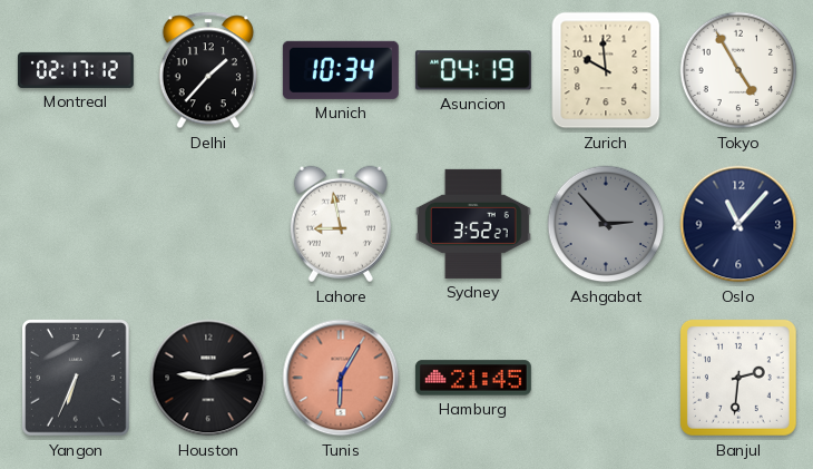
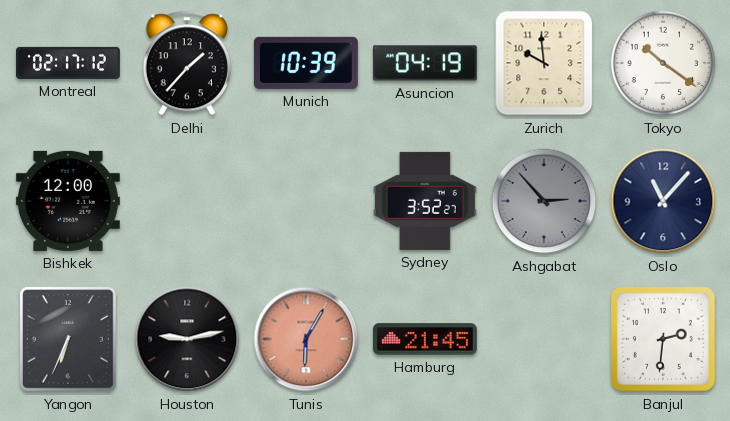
Munich: 10:34 -> 10:39
Tokyo: 4:55 -> 10:21
Bishkek: none -> 12:00
Lahore: 8:58 -> none
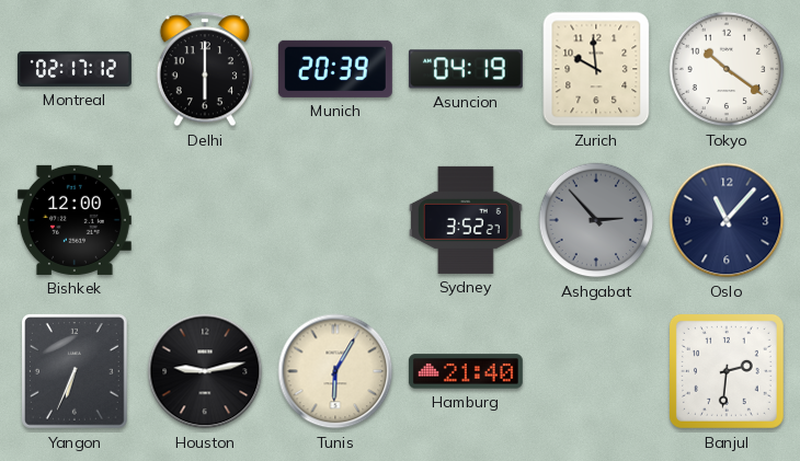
Delhi: 1:37 -> 6:00
Munich: 10:39 -> 20:39
Tunis dial: salmon -> cream
Hamburg: 21:45 -> 21:40
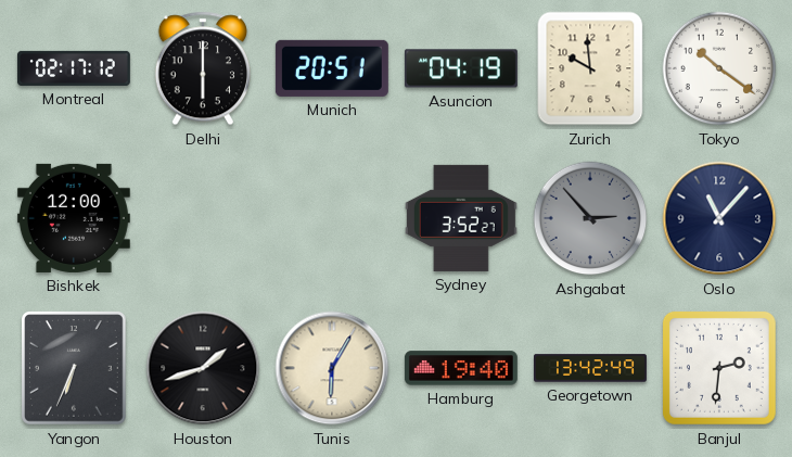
Munich: 20:39 -> 20:51
Houston: 9:13 -> 1:42
Hamburg: 21:40 -> 19:40
Georgetown: none -> 13:42
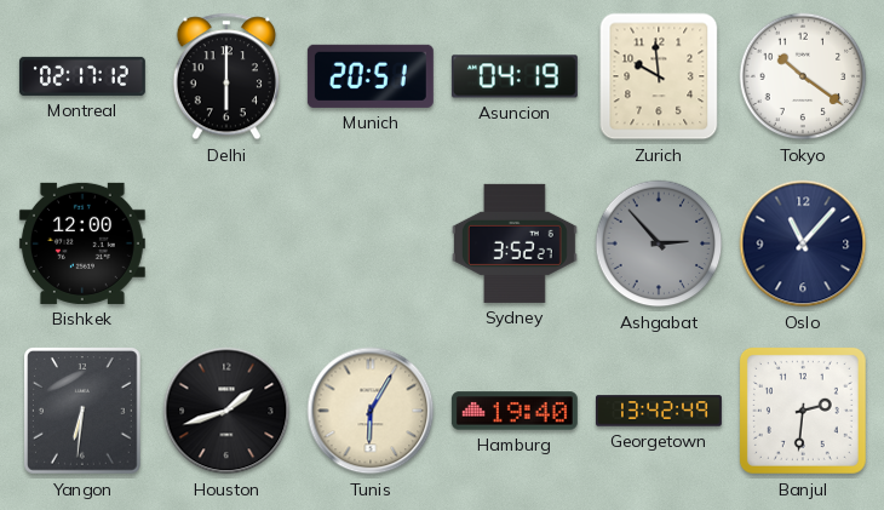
Yangon: 6:34 -> 6:31
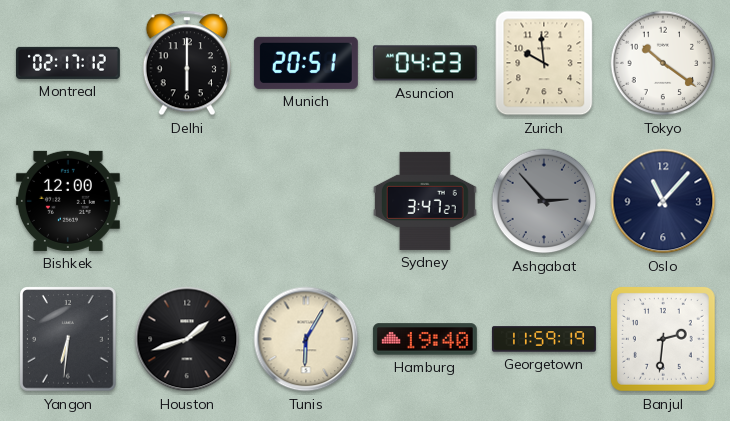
Asuncion: 04:19 -> 04:23
Sydney: 3:52 -> 3:47
Georgetown: 13:42 -> 11:59
